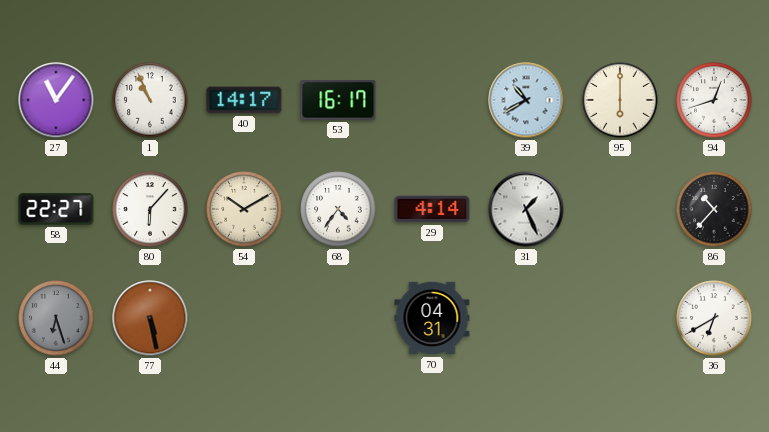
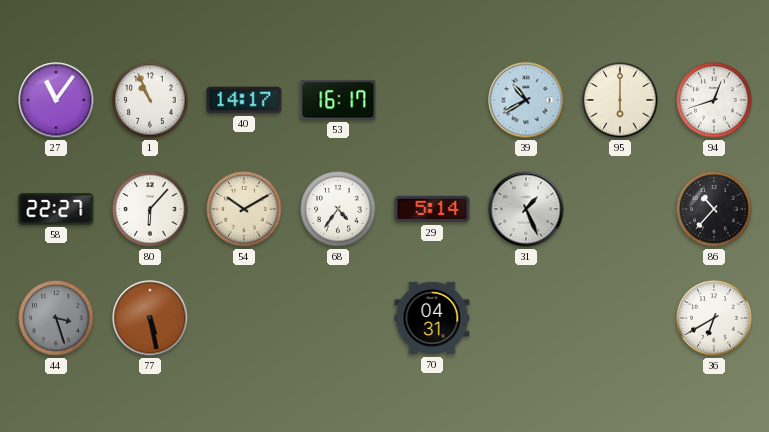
29: 4:14 -> 5:14
44: 6:27 -> 3:27
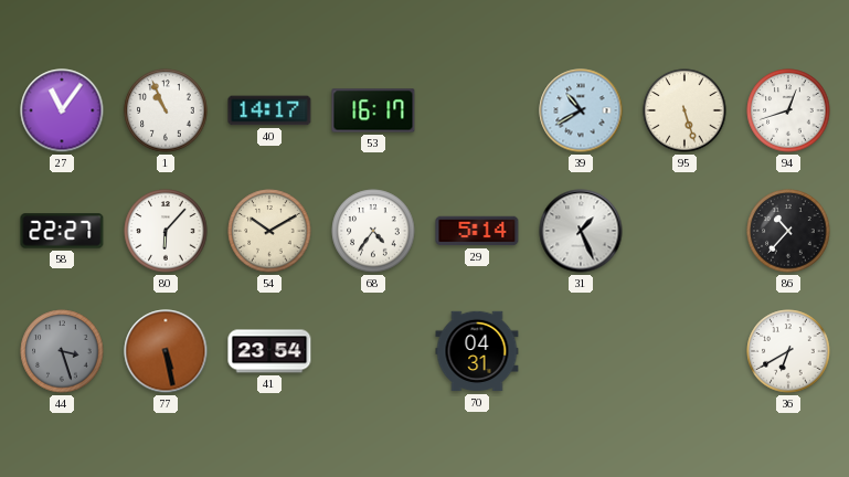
95: 6:00 -> 5:27
41: none -> 23:54
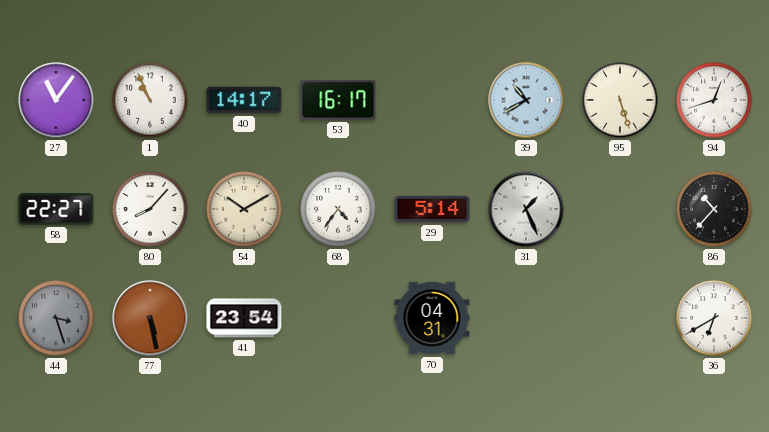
80: 6:07 -> 8:07
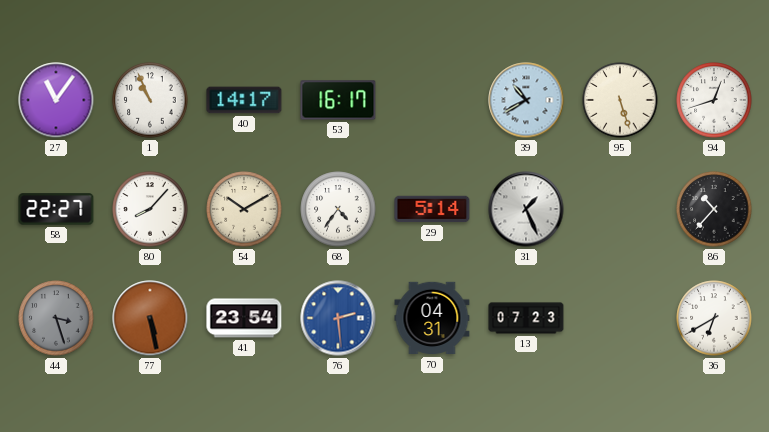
76: none -> 2:29
13: none -> 07:23
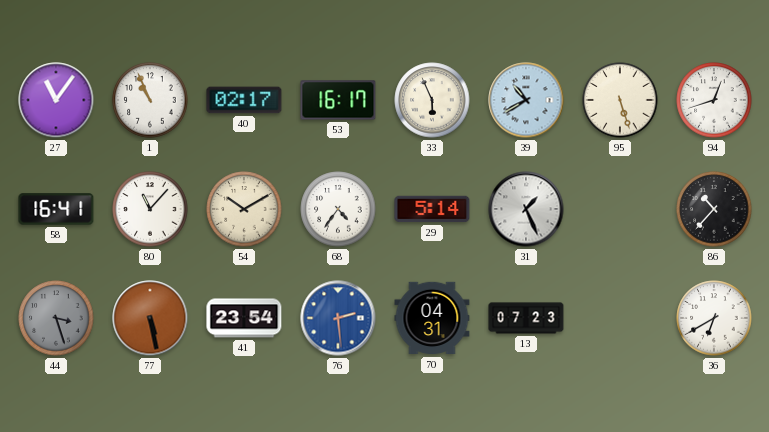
40: 14:17 -> 02:17
33: none -> 5:56
58: 22:27 -> 16:41
80: 8:07 -> 11:07
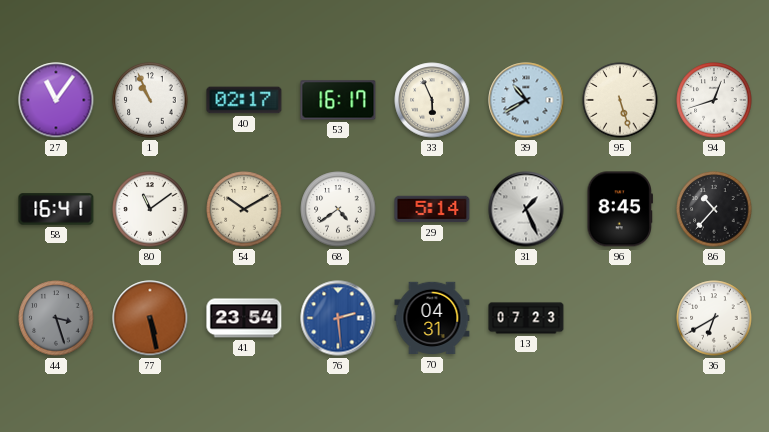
80: 11:07 -> 11:09
68: 4:36 -> 4:39
96: none -> 8:45
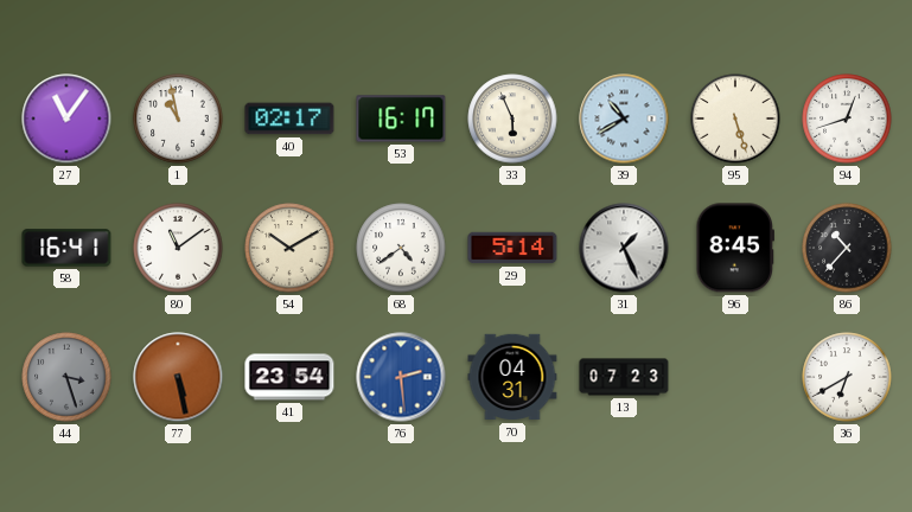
1: 10:56 -> 10:58
